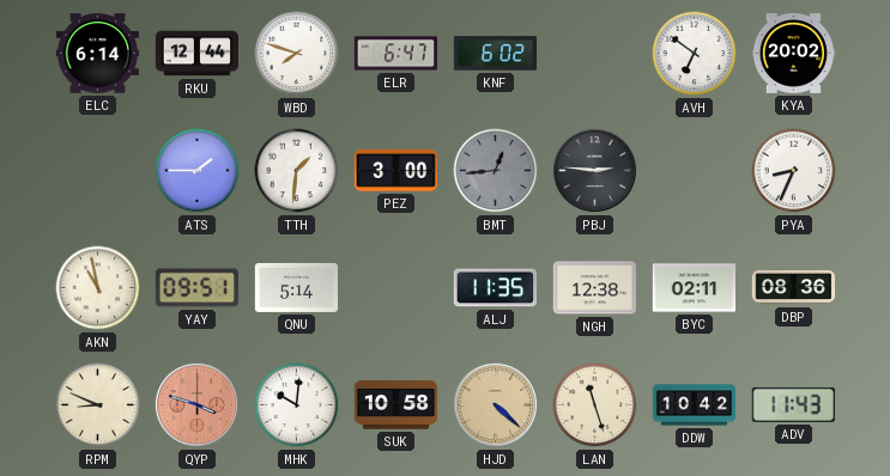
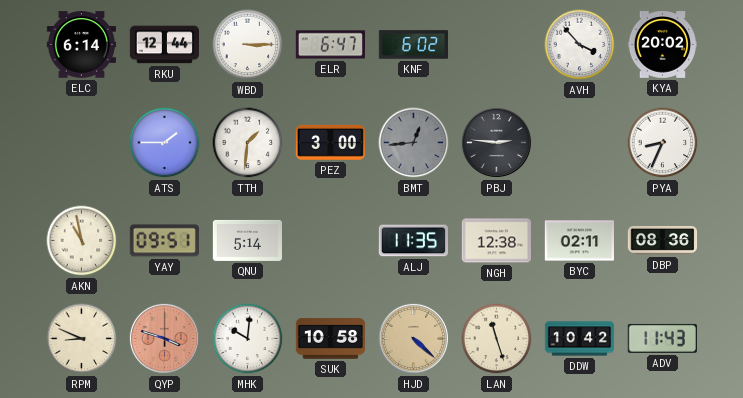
WBD: 7:48 -> 3:15
AVH: 6:51 -> 3:53
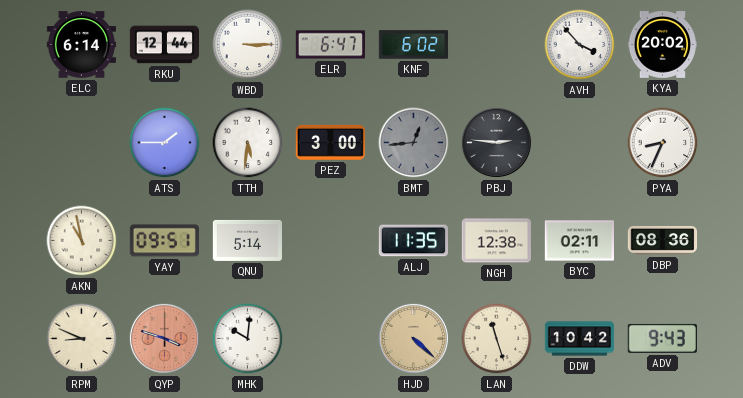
TTH: 1:31 -> 5:31
SUK: 10:58 -> none
ADV: 11:43 -> 9:43
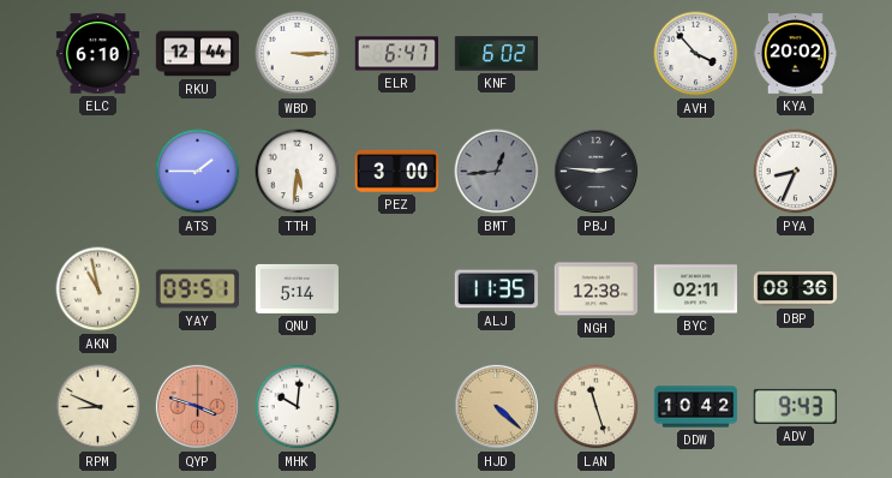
ELC: 6:14 -> 6:10
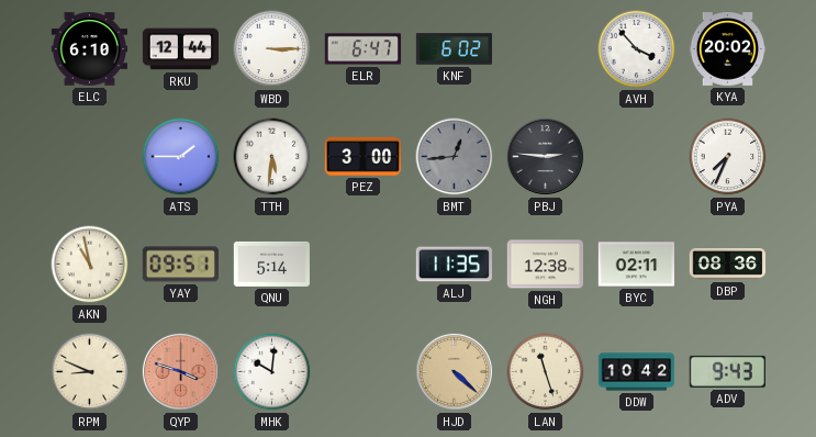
PYA: 8:34 -> 7:34
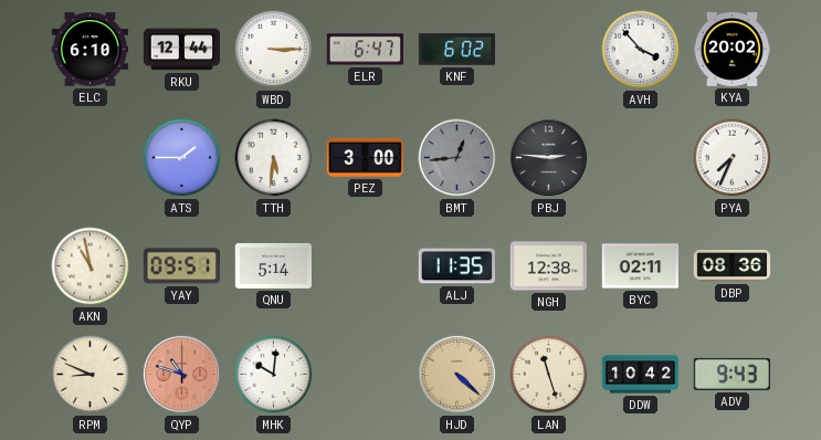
QYP: 3:48 -> 10:48
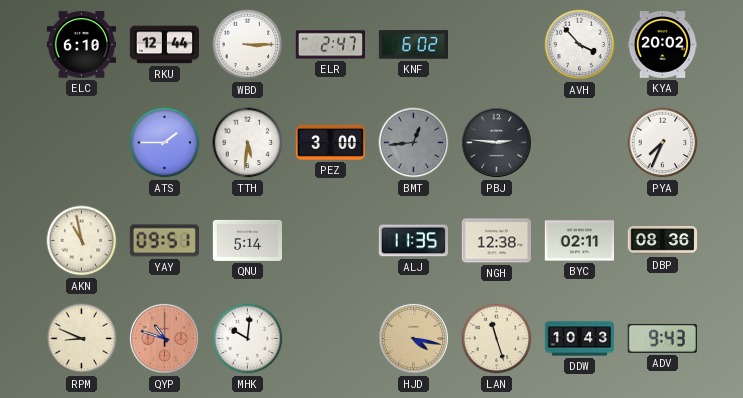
ELR: 6:47 -> 2:47
HJD: 4:22 -> 4:17
DDW: 10:42 -> 10:43
